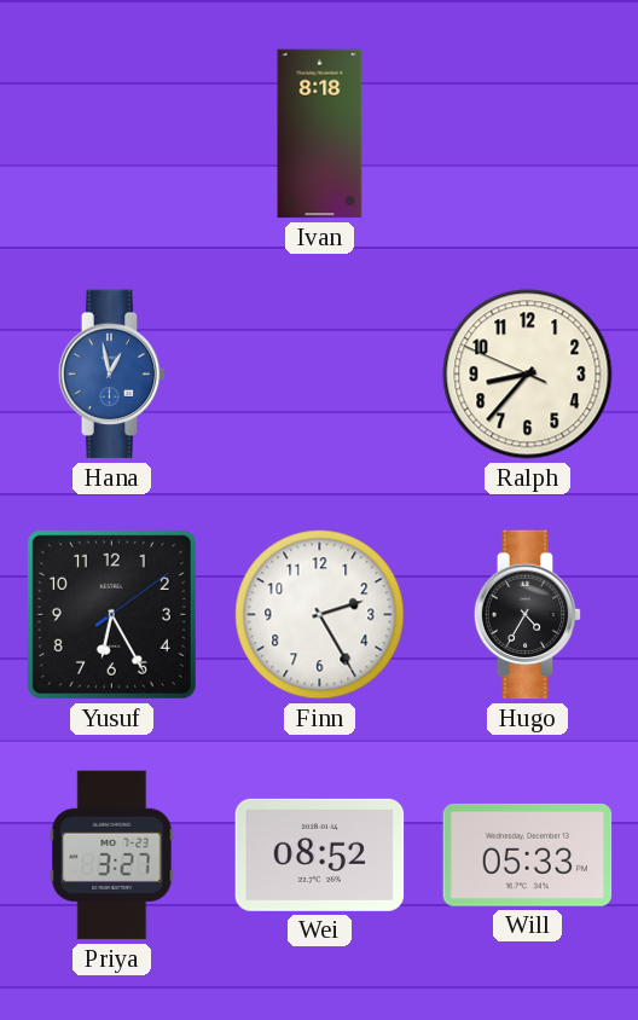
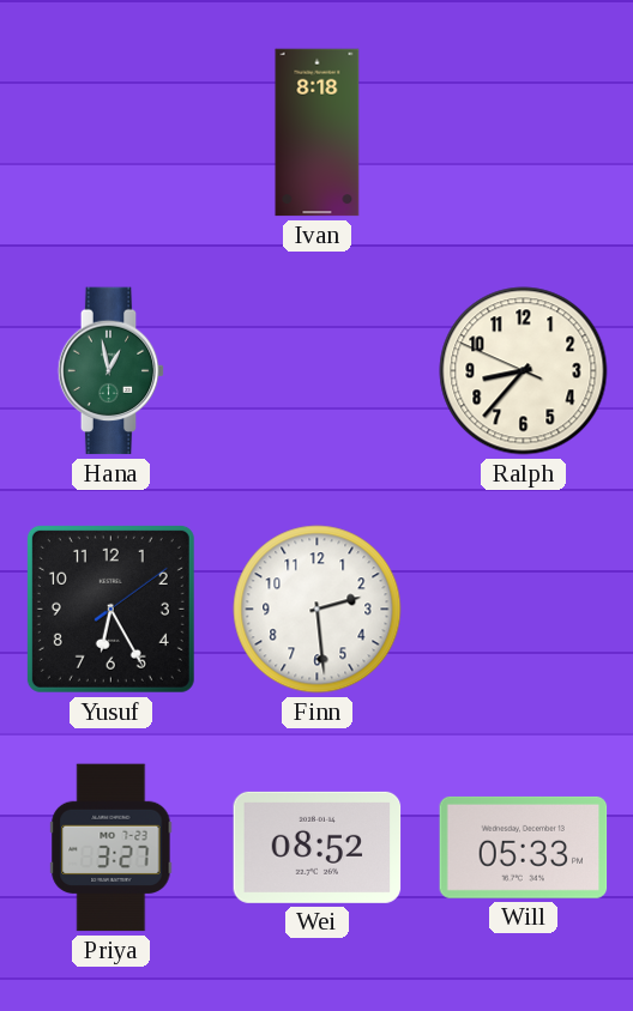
Hana dial: blue -> green
Finn: 2:25 -> 2:29
Hugo: 4:35 -> none
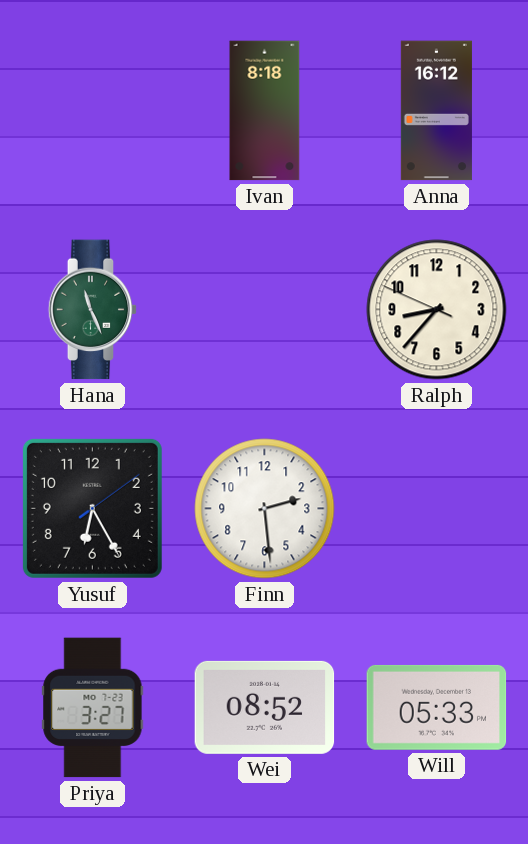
Anna: none -> 16:12
Hana: 12:58 -> 11:26
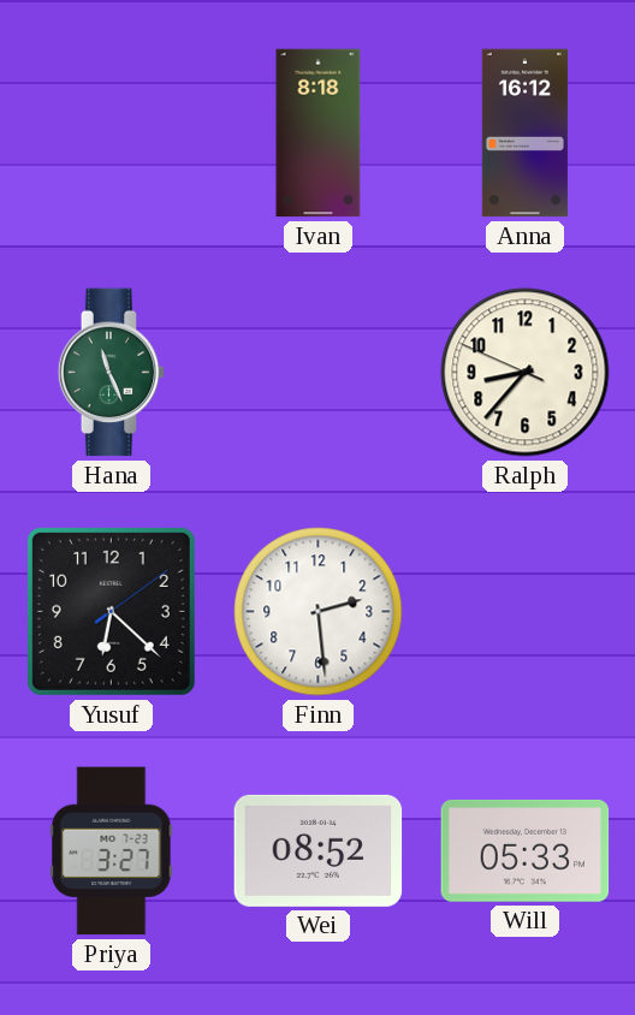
Yusuf: 6:25 -> 6:22
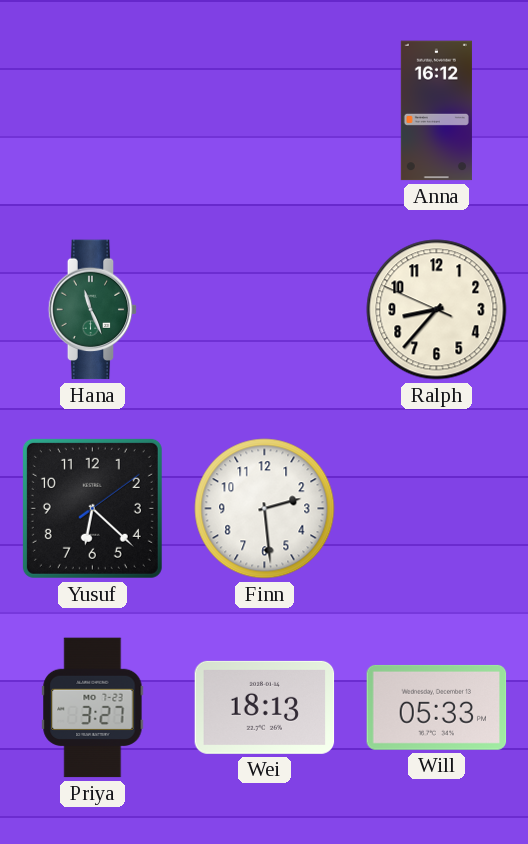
Ivan: 8:18 -> none
Wei: 08:52 -> 18:13
